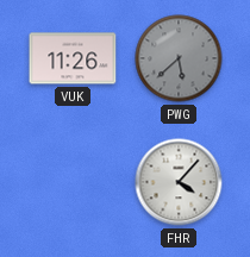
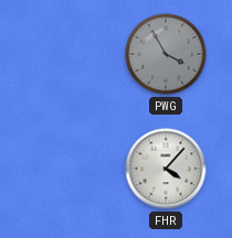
VUK: 11:26 -> none
PWG: 5:38 -> 3:55
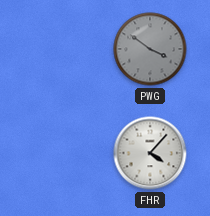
PWG: 3:55 -> 3:51
